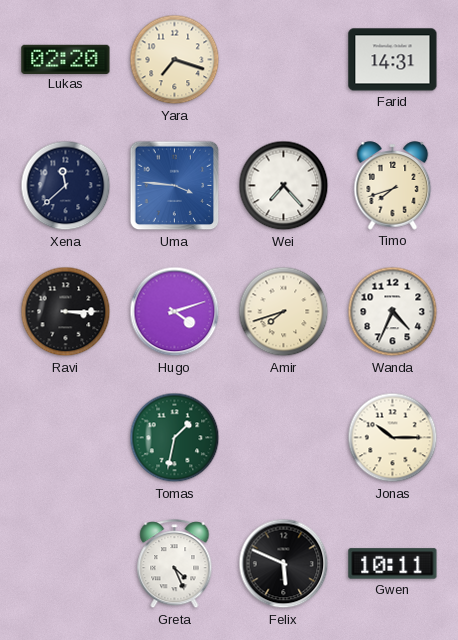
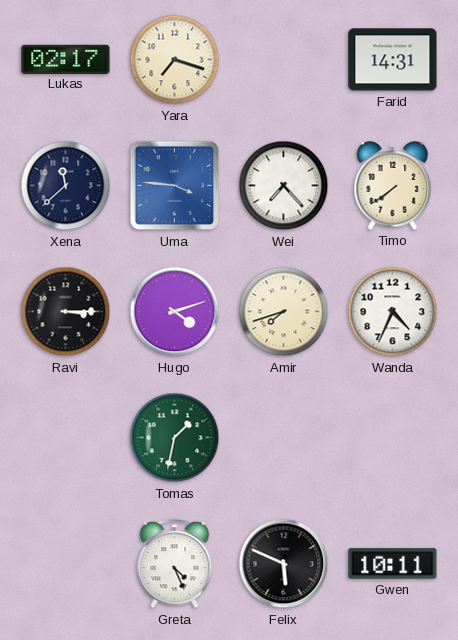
Lukas: 02:20 -> 02:17
Timo: 7:42 -> 7:39
Jonas: 10:15 -> none
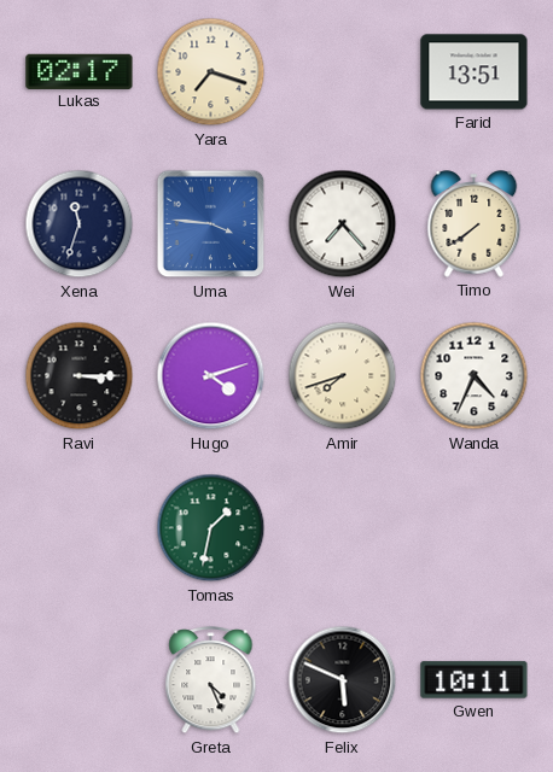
Farid: 14:31 -> 13:51
Xena: 11:38 -> 11:33
